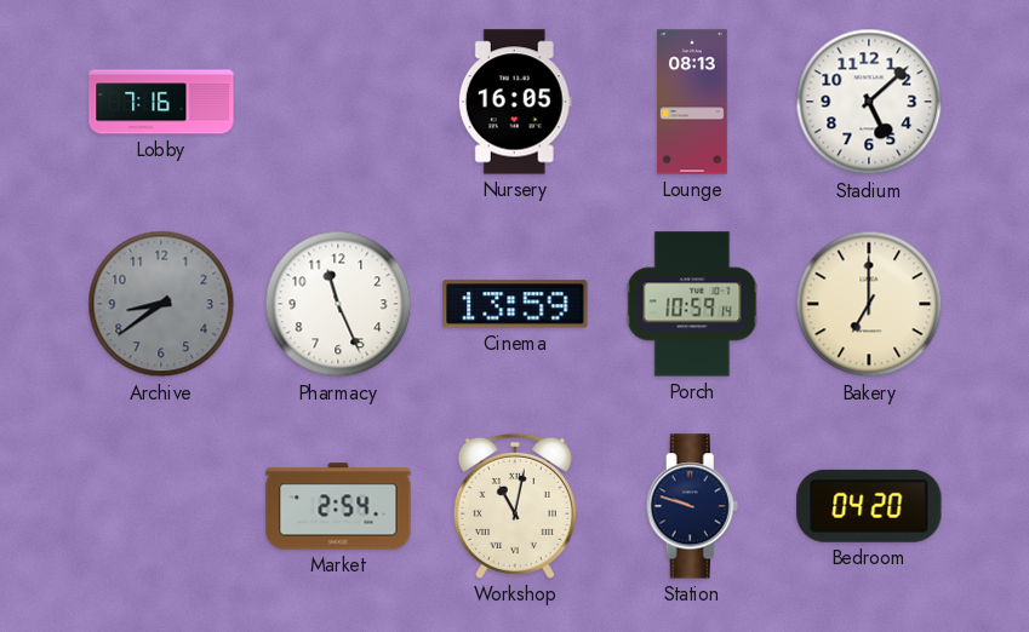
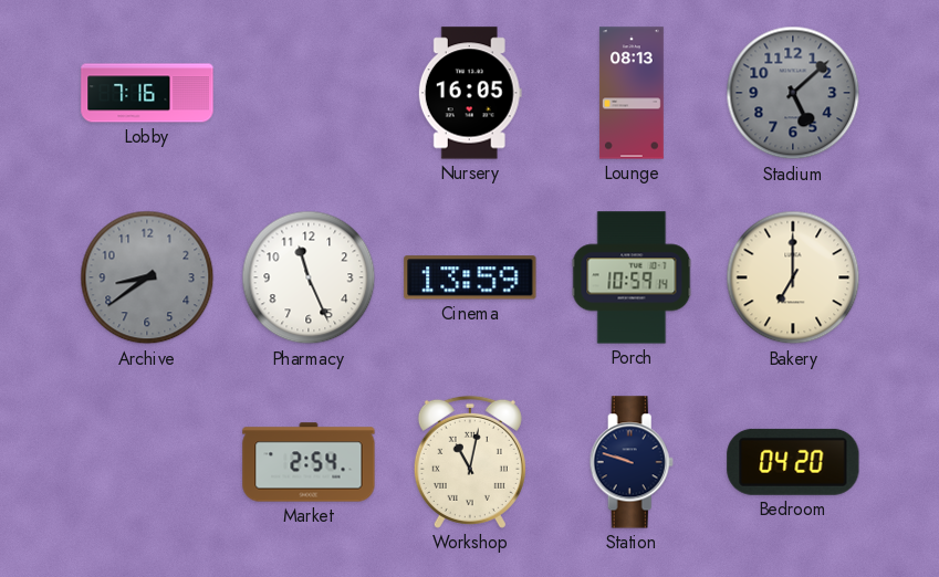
Stadium dial: white -> grey
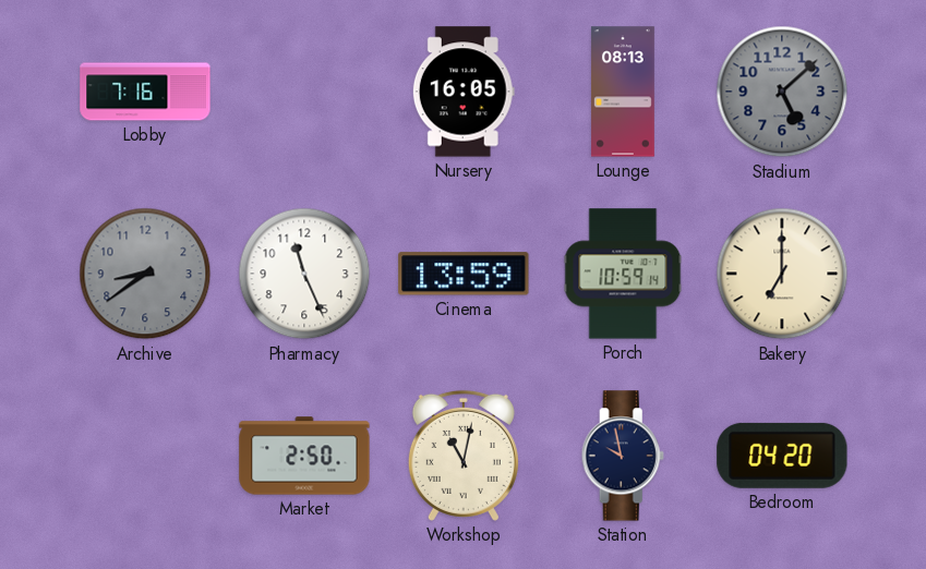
Market: 2:54 -> 2:50
Station: 9:48 -> 9:58
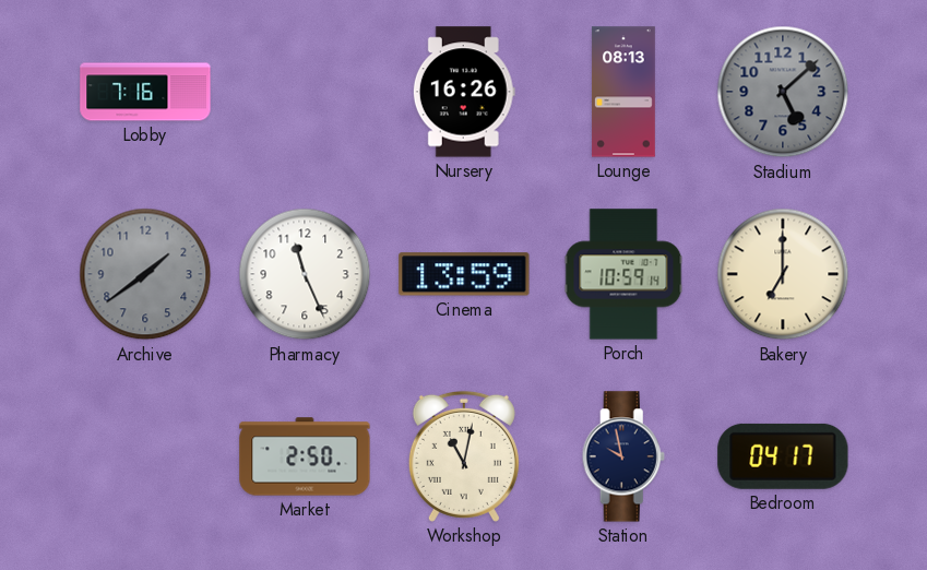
Nursery: 16:05 -> 16:26
Archive: 8:39 -> 1:39
Bedroom: 04:20 -> 04:17
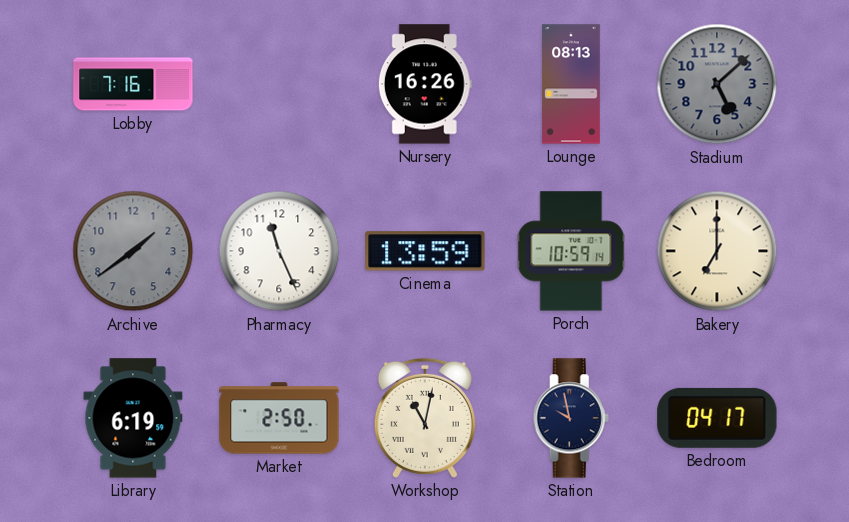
Library: none -> 6:19
